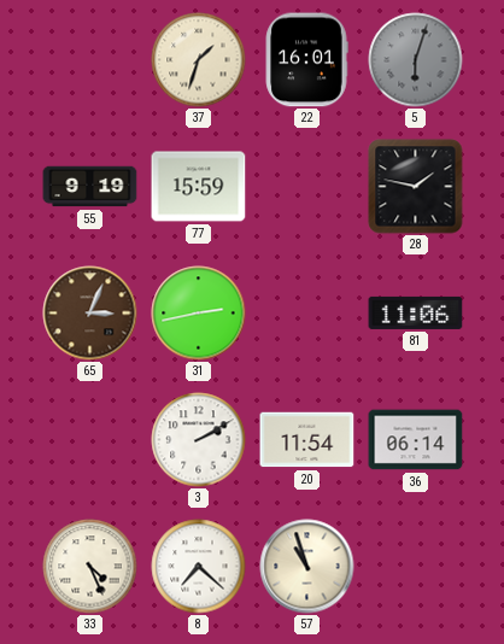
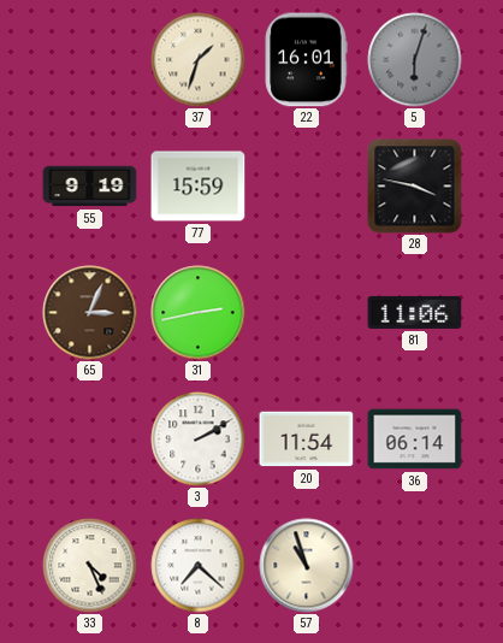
28: 1:47 -> 3:47
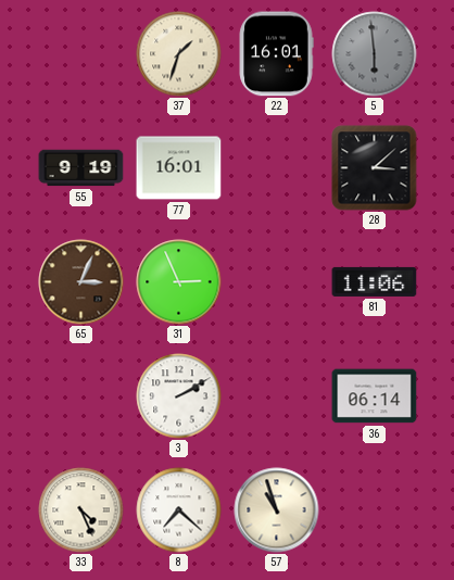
5: 6:03 -> 5:59
77: 15:59 -> 16:01
28: 3:47 -> 3:08
31: 2:43 -> 2:56
20: 11:54 -> none
